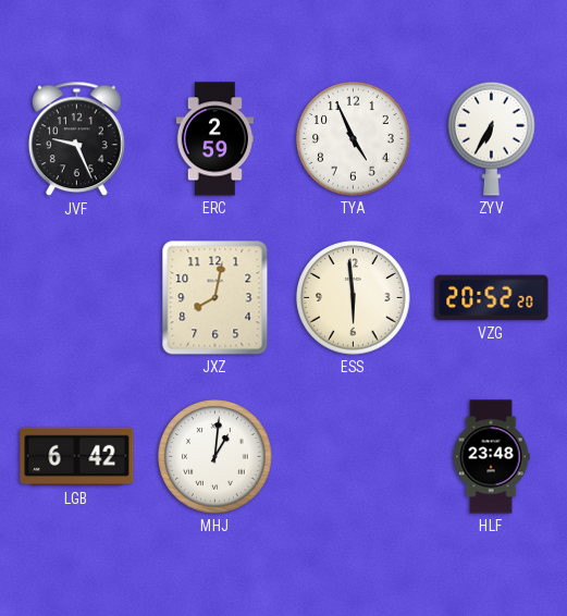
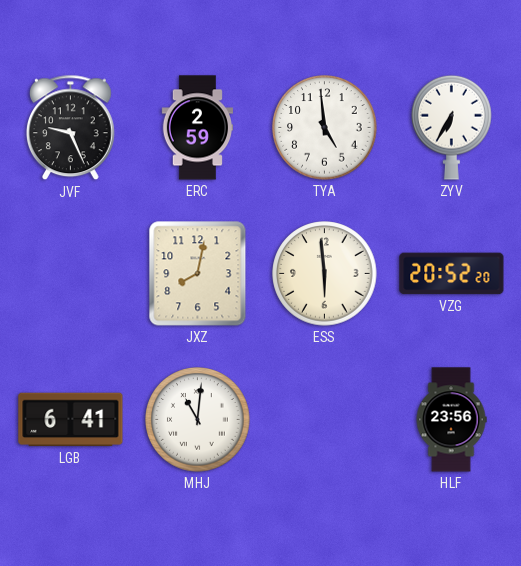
TYA: 4:56 -> 4:59
LGB: 6:42 -> 6:41
MHJ: 1:01 -> 11:01
HLF: 23:48 -> 23:56
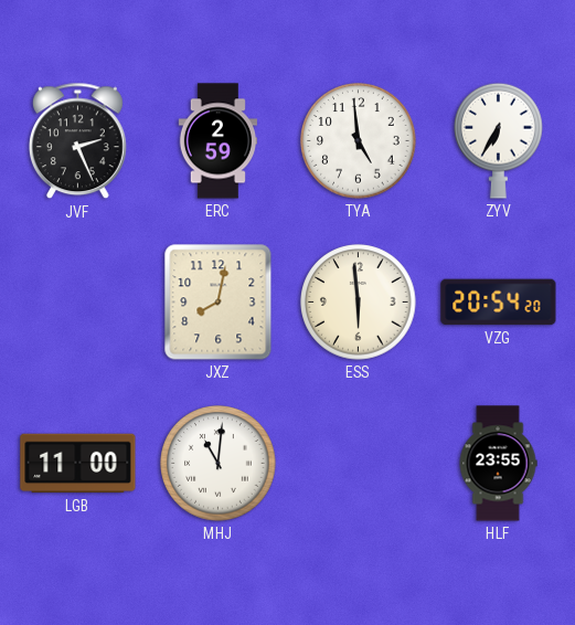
JVF: 9:26 -> 2:26
VZG: 20:52 -> 20:54
LGB: 6:41 -> 11:00
HLF: 23:56 -> 23:55
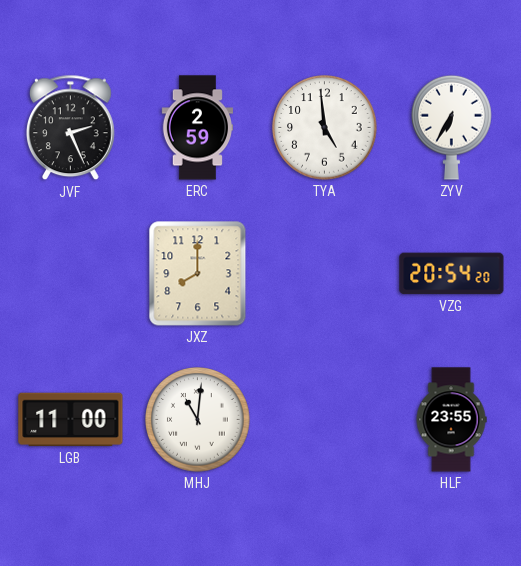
JXZ: 8:02 -> 8:00
ESS: 5:59 -> none
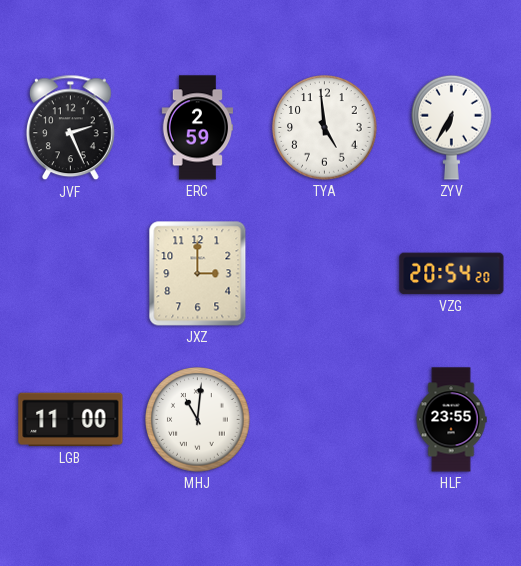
JXZ: 8:00 -> 3:00
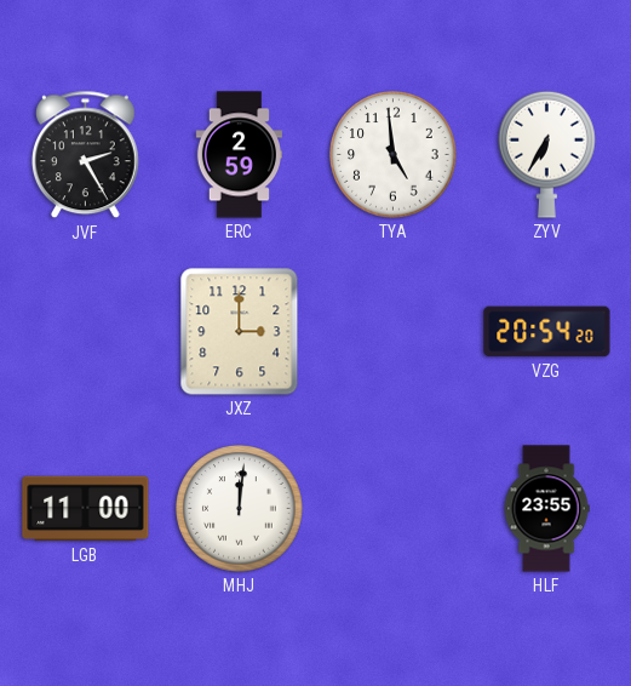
JVF: 2:26 -> 2:25
MHJ: 11:01 -> 12:01
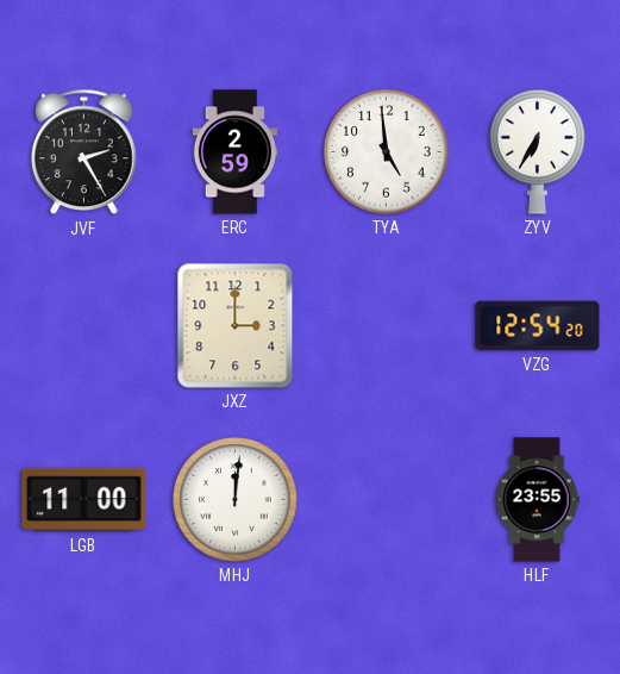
VZG: 20:54 -> 12:54
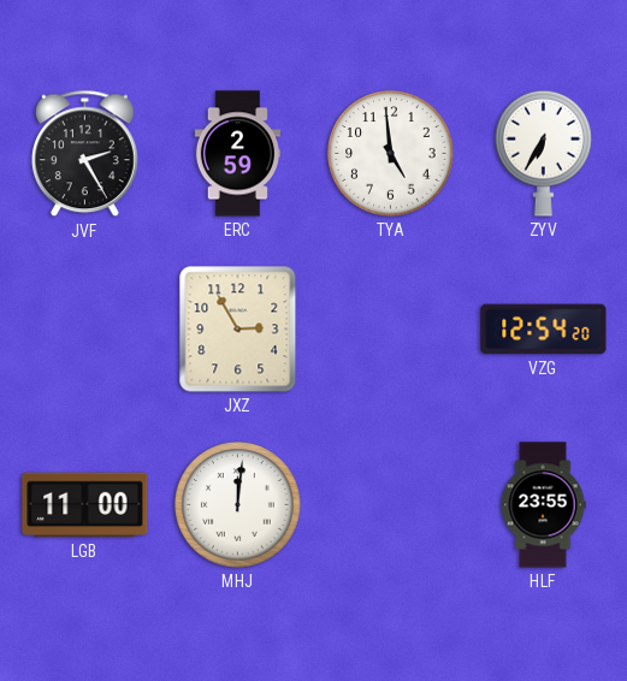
JXZ: 3:00 -> 2:55
